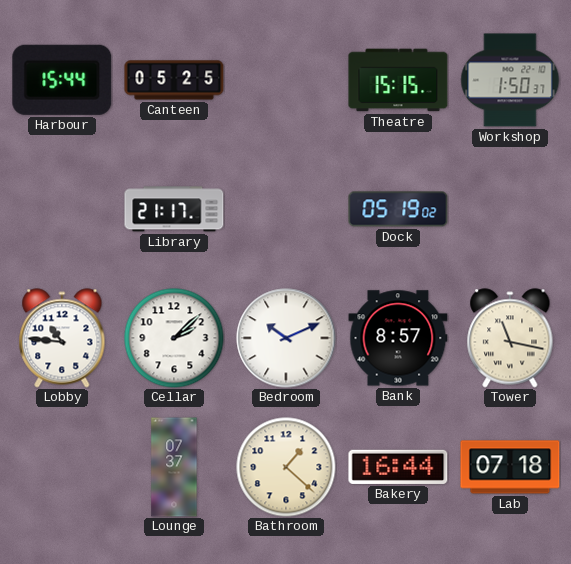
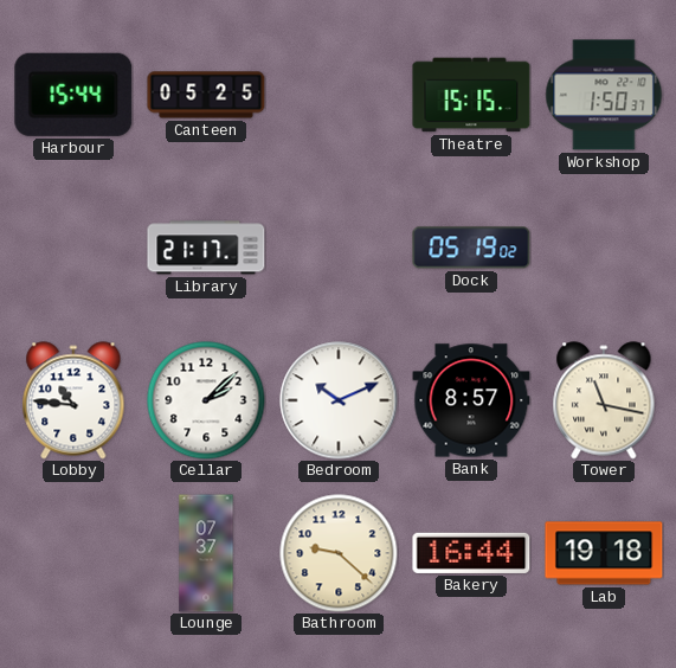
Bathroom: 1:22 -> 9:22
Lab: 07:18 -> 19:18
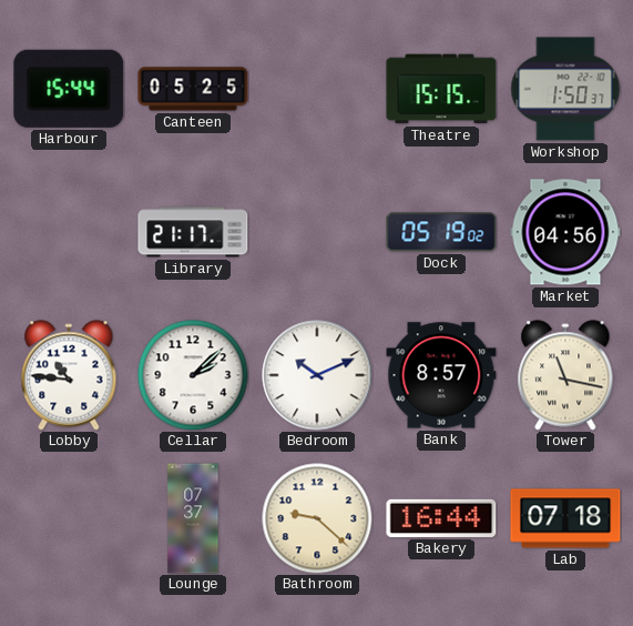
Market: none -> 04:56
Lab: 19:18 -> 07:18
